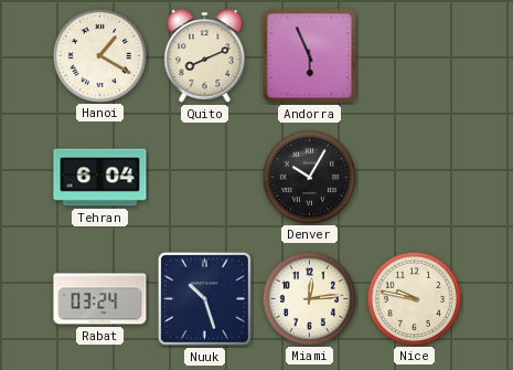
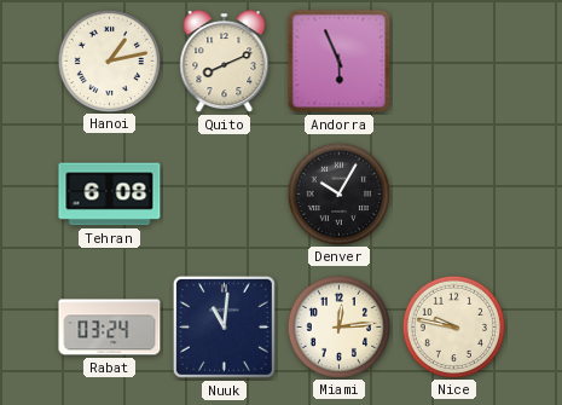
Hanoi: 1:20 -> 1:13
Tehran: 6:04 -> 6:08
Nuuk: 10:27 -> 11:01
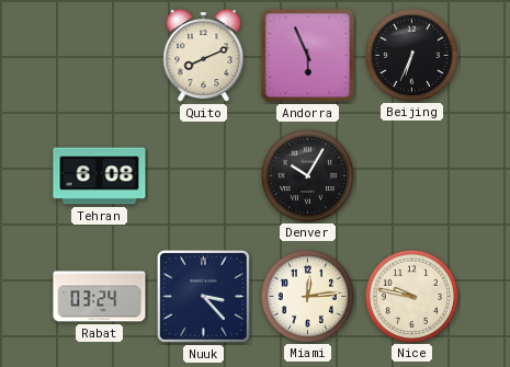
Hanoi: 1:13 -> none
Beijing: none -> 6:34
Nuuk: 11:01 -> 3:23
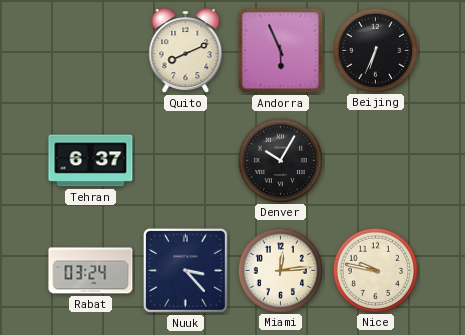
Tehran: 6:08 -> 6:37
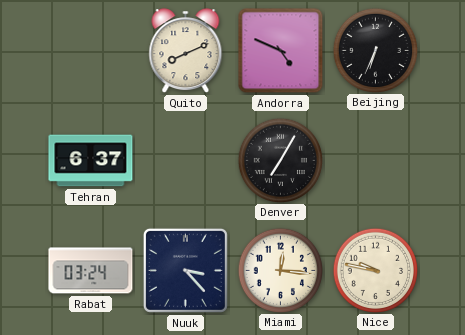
Andorra: 5:56 -> 4:49
Denver: 10:05 -> 7:05
Miami: 12:14 -> 12:16
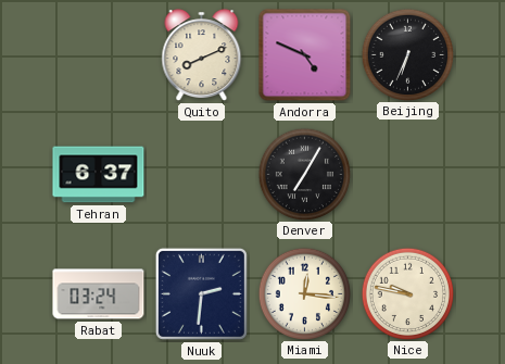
Nuuk: 3:23 -> 2:31
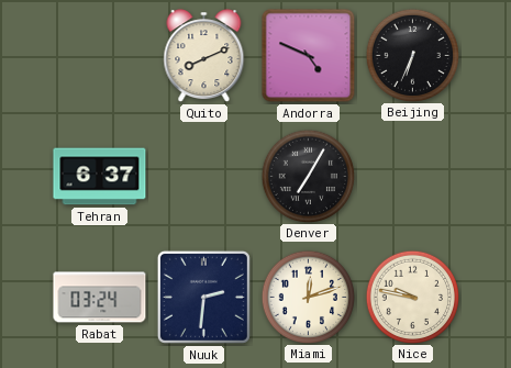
Miami: 12:16 -> 12:12
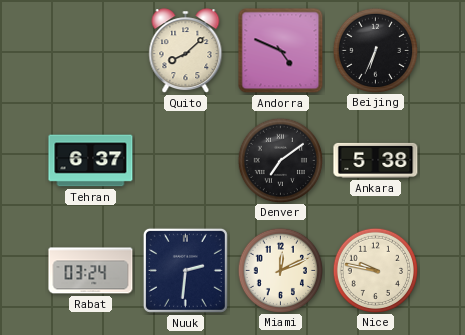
Quito: 8:11 -> 8:08
Denver: 7:05 -> 7:09
Ankara: none -> 5:38
Miami: 12:12 -> 12:11
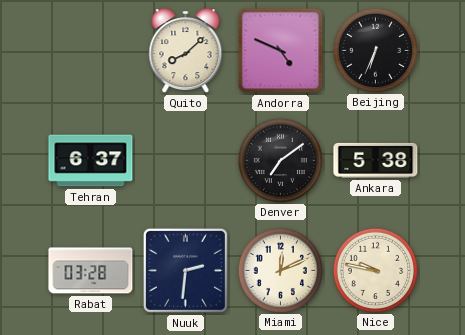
Rabat: 03:24 -> 03:28
